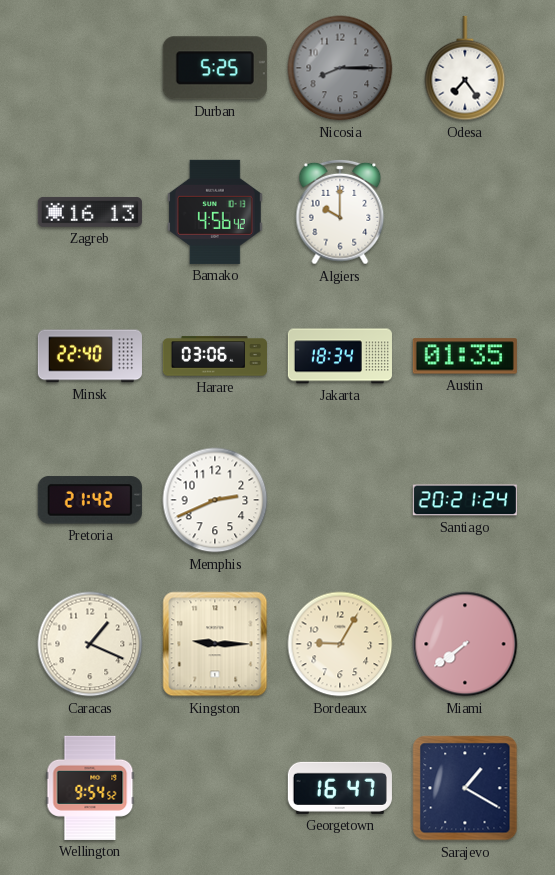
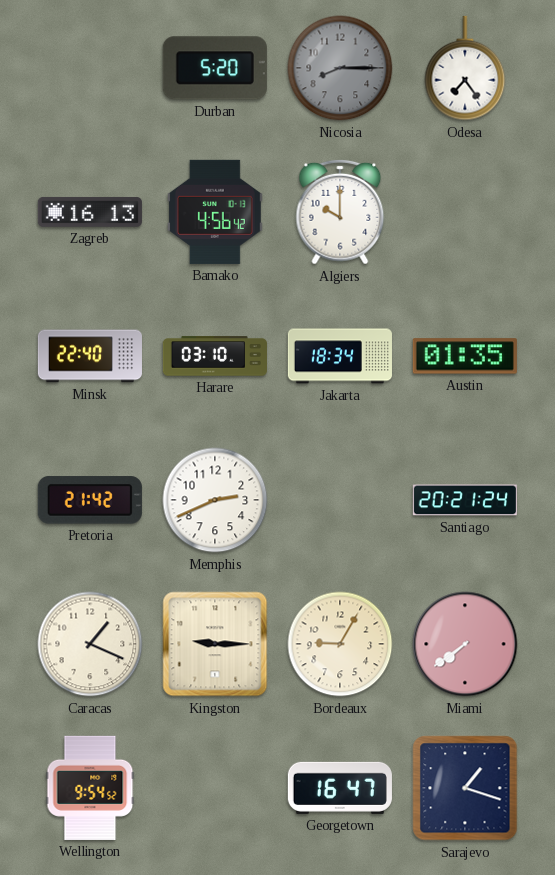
Durban: 5:25 -> 5:20
Harare: 03:06 -> 03:10
Sarajevo: 1:20 -> 1:18
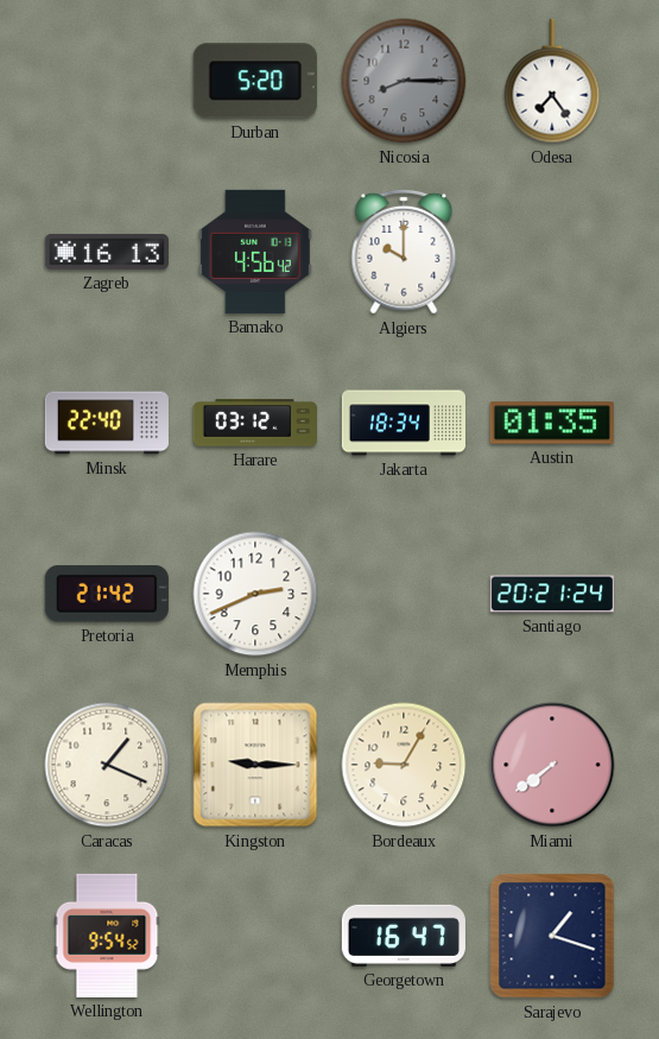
Harare: 03:10 -> 03:12
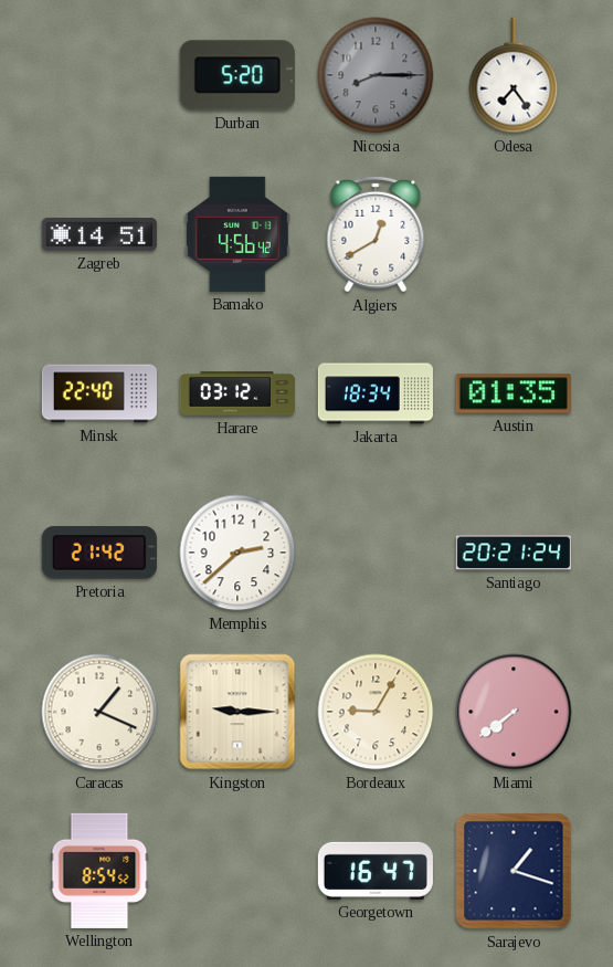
Zagreb: 16:13 -> 14:51
Algiers: 10:00 -> 12:40
Memphis: 2:41 -> 2:38
Wellington: 9:54 -> 8:54
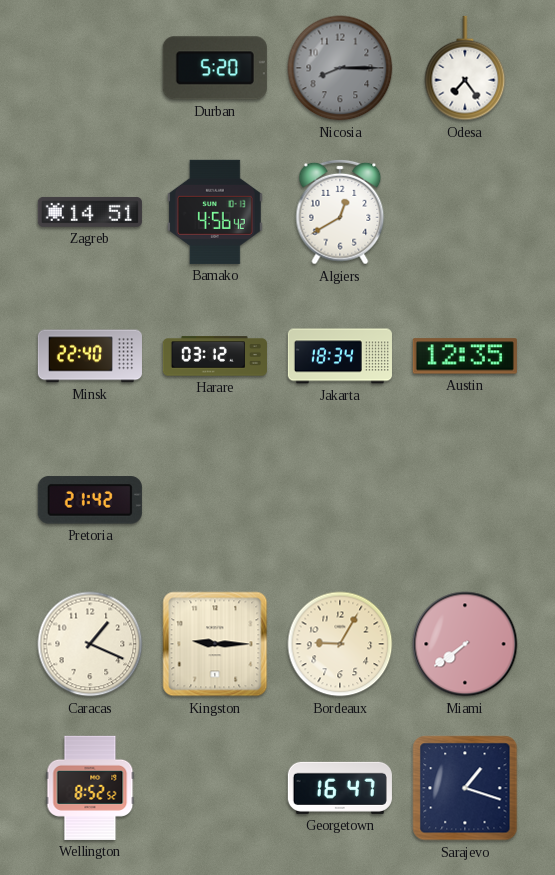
Austin: 01:35 -> 12:35
Memphis: 2:38 -> none
Santiago: 20:21 -> none
Wellington: 8:54 -> 8:52
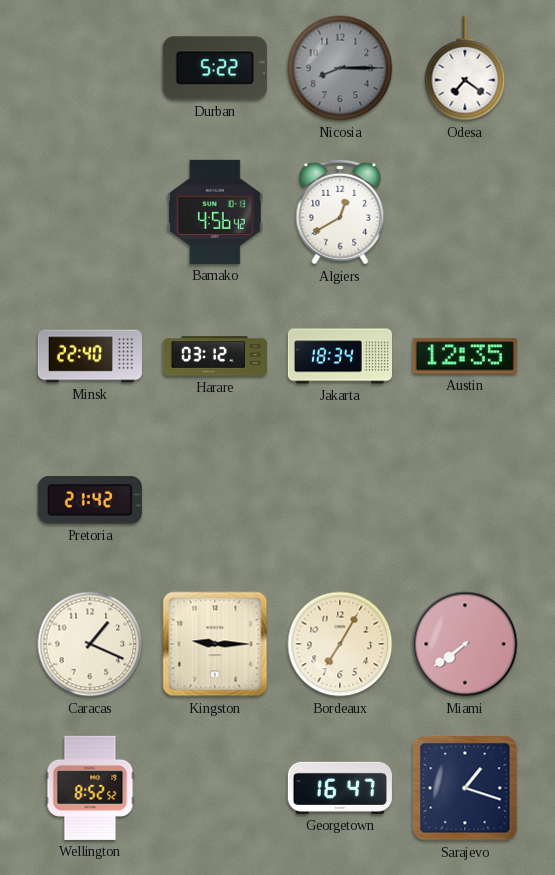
Durban: 5:20 -> 5:22
Odesa: 7:24 -> 7:21
Zagreb: 14:51 -> none
Bordeaux: 9:05 -> 7:05
